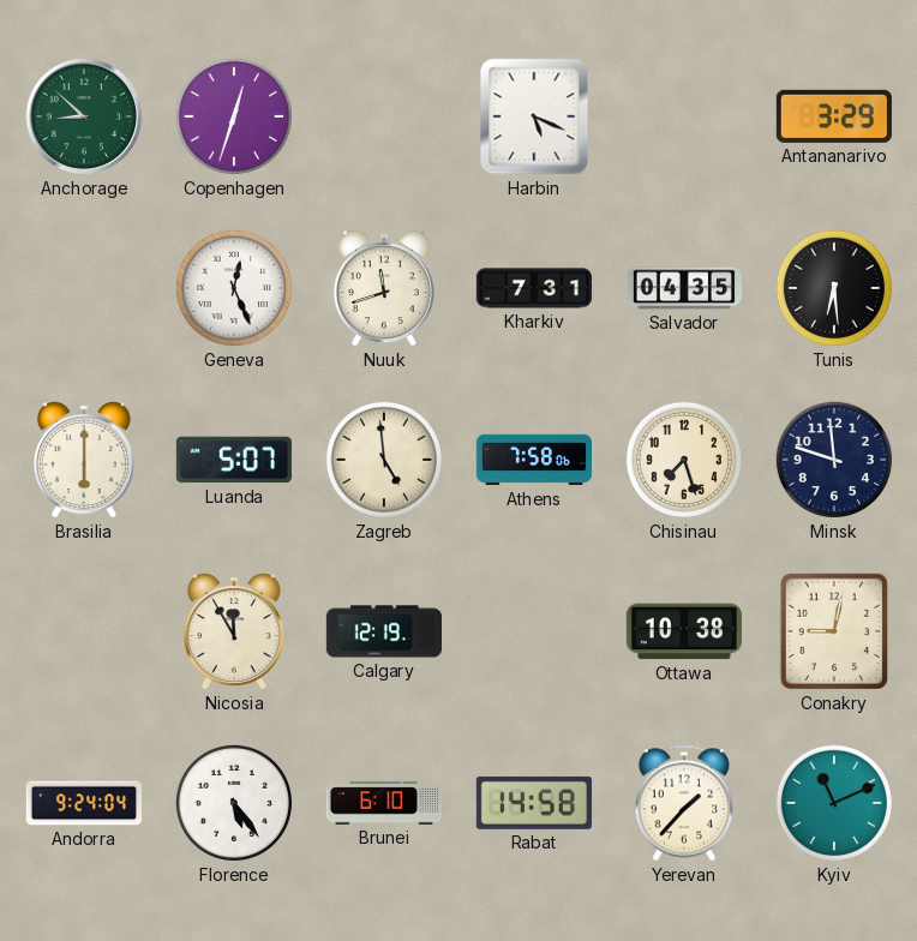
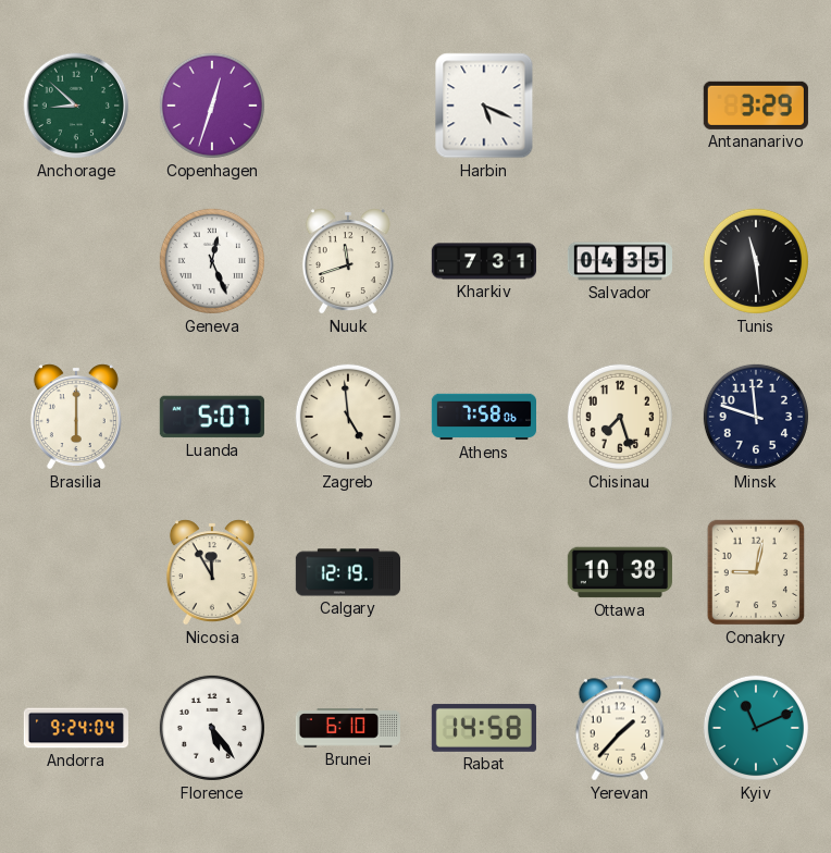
Tunis: 6:29 -> 11:29
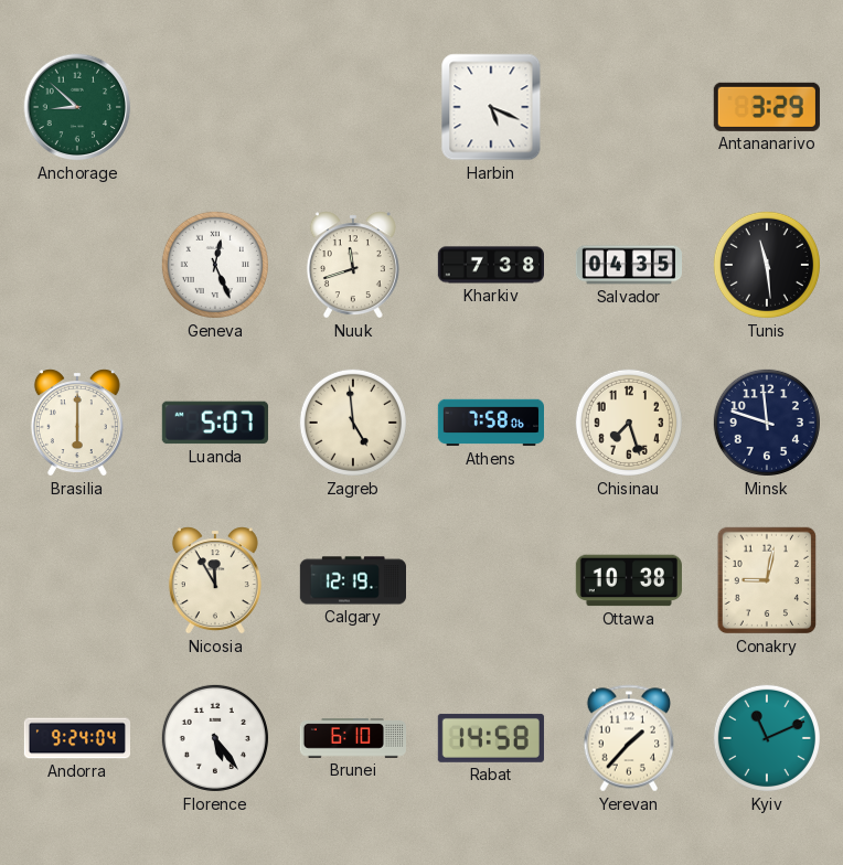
Copenhagen: 12:33 -> none
Kharkiv: 7:31 -> 7:38
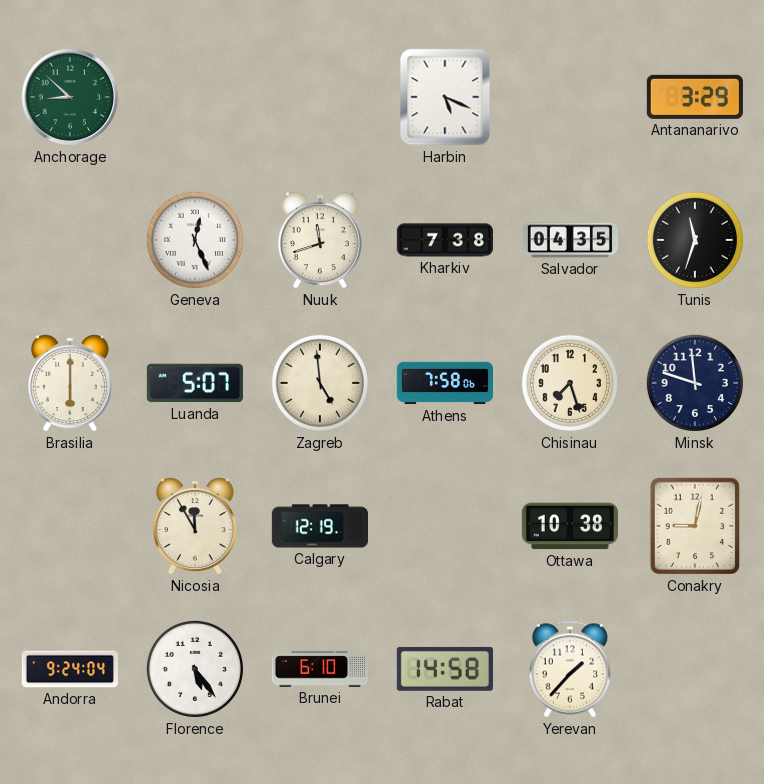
Tunis: 11:29 -> 11:33
Kyiv: 11:11 -> none
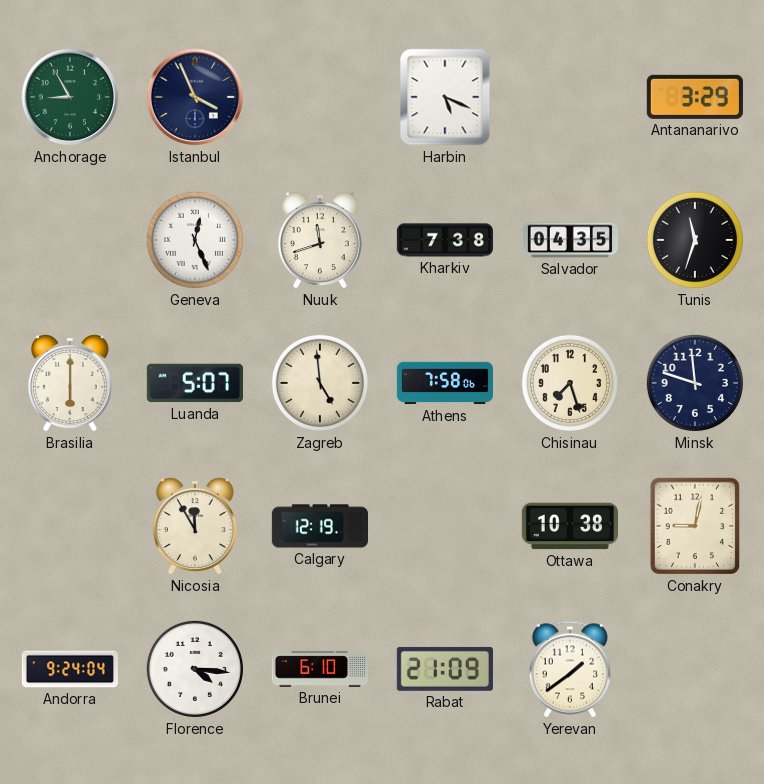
Anchorage: 8:52 -> 8:55
Istanbul: none -> 3:56
Florence: 5:24 -> 4:16
Rabat: 14:58 -> 21:09
Yerevan: 1:37 -> 1:39
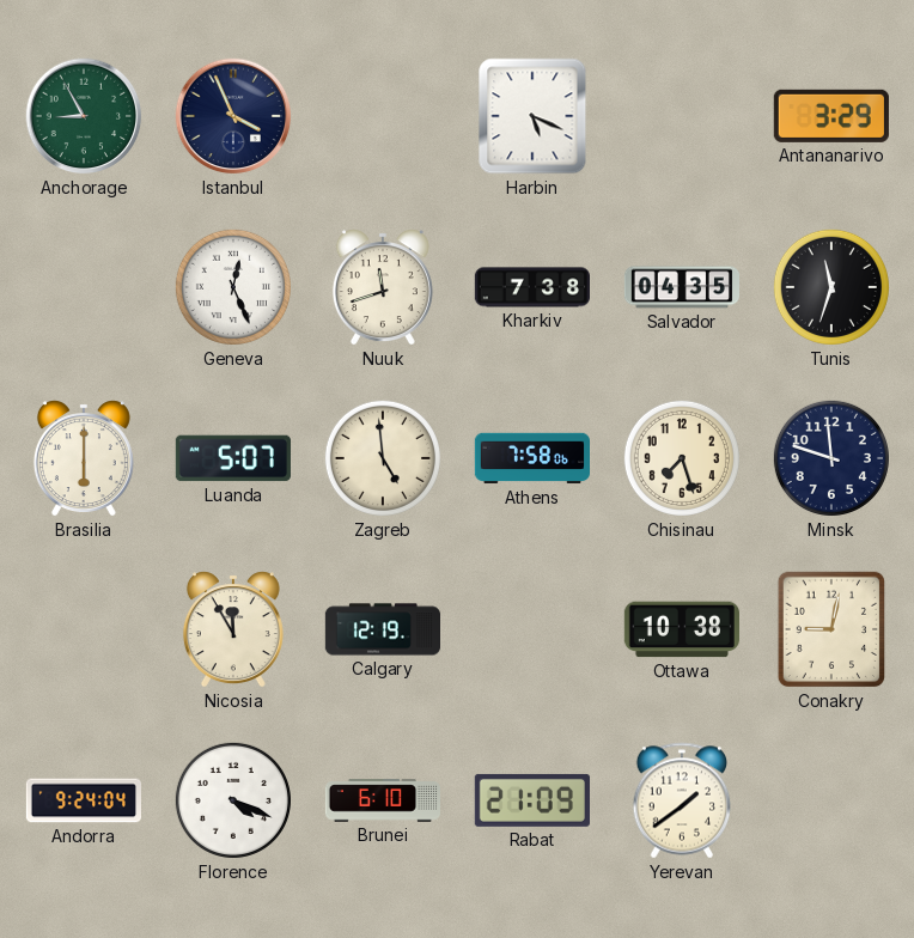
Florence: 4:16 -> 4:19
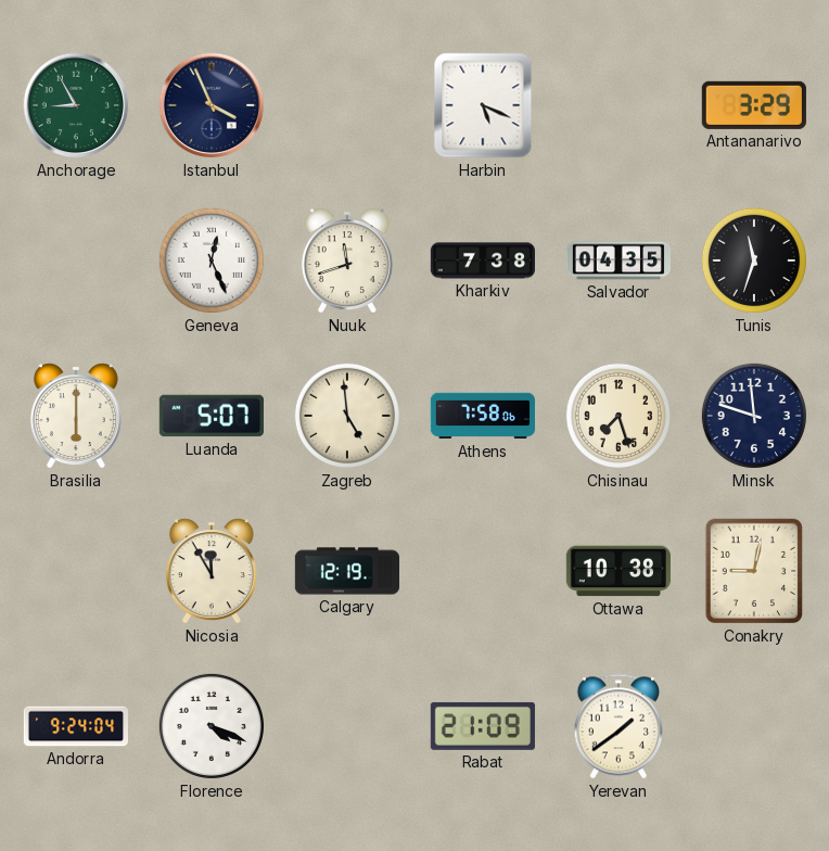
Brunei: 6:10 -> none
